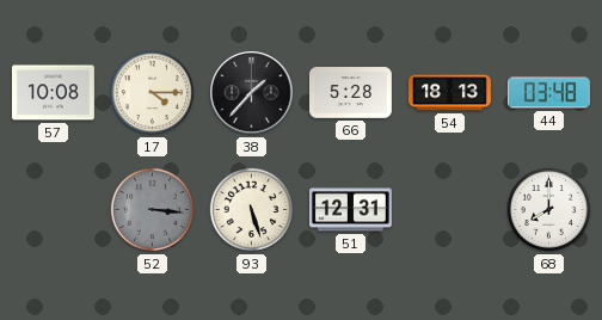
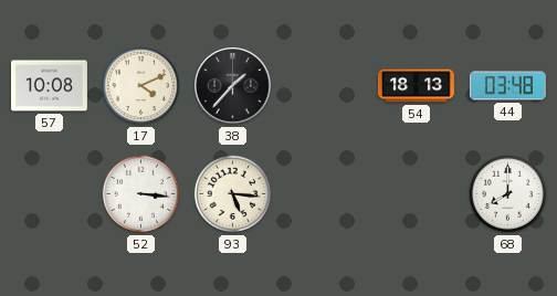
17: 4:15 -> 4:11
66: 5:28 -> none
52 dial: grey -> white
93: 5:27 -> 5:16
51: 12:31 -> none
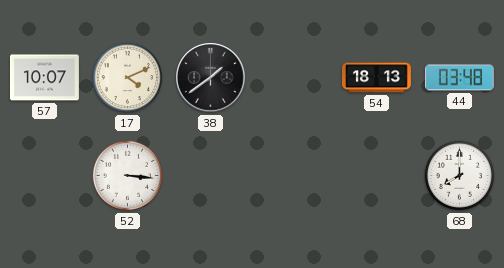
57: 10:08 -> 10:07
38: 1:37 -> 1:39
93: 5:16 -> none
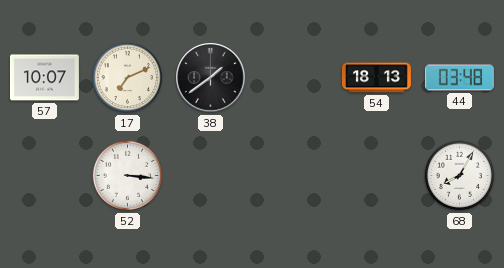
17: 4:11 -> 7:11
68: 8:00 -> 8:05
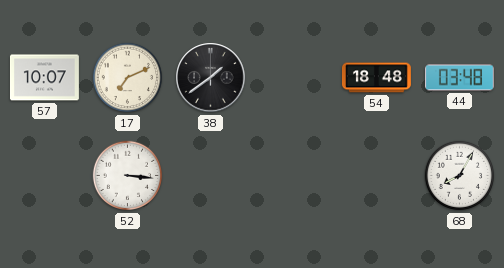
54: 18:13 -> 18:48
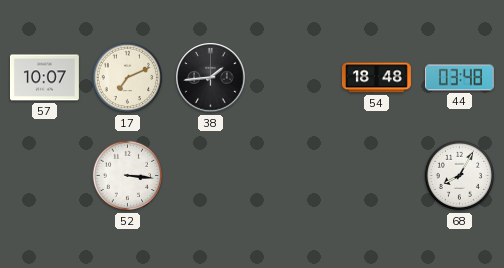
38: 1:39 -> 1:44
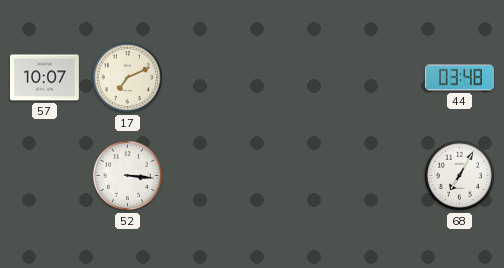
38: 1:44 -> none
54: 18:48 -> none
68: 8:05 -> 7:05
